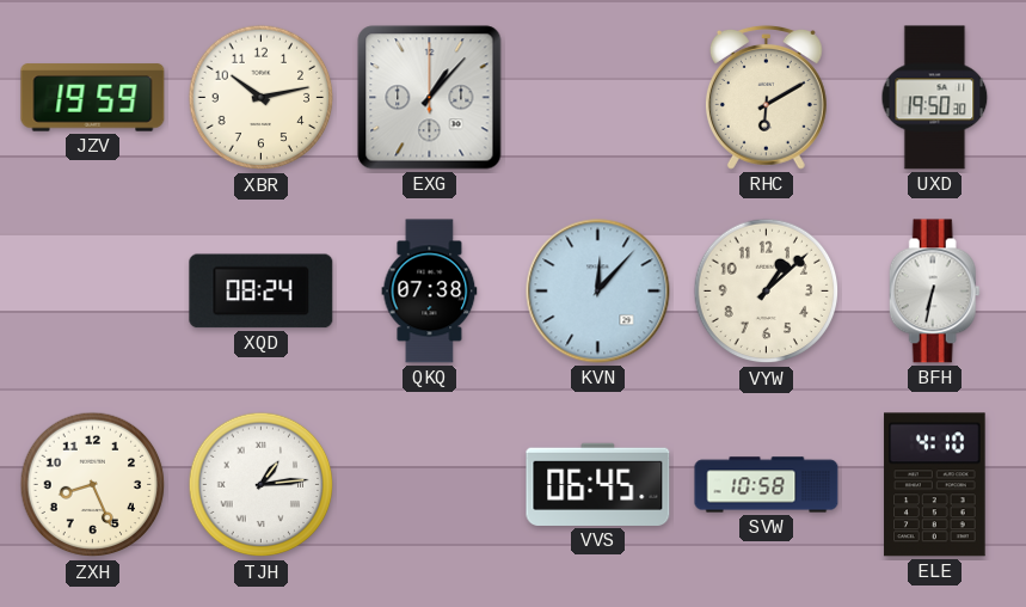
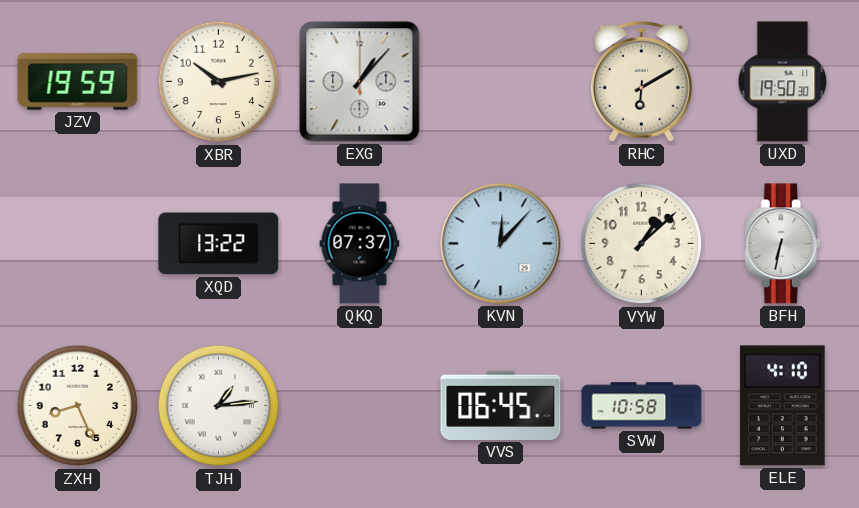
XQD: 08:24 -> 13:22
QKQ: 07:38 -> 07:37
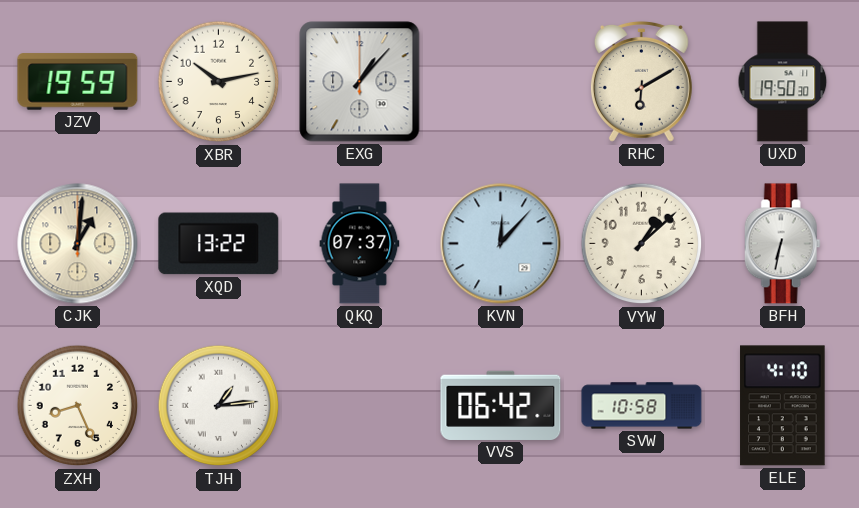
CJK: none -> 1:01
VVS: 06:45 -> 06:42
